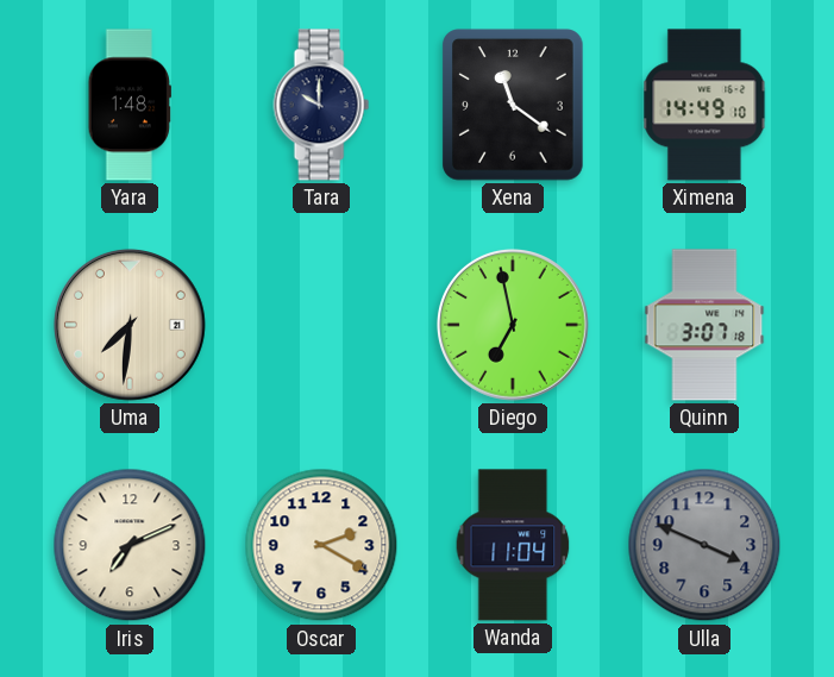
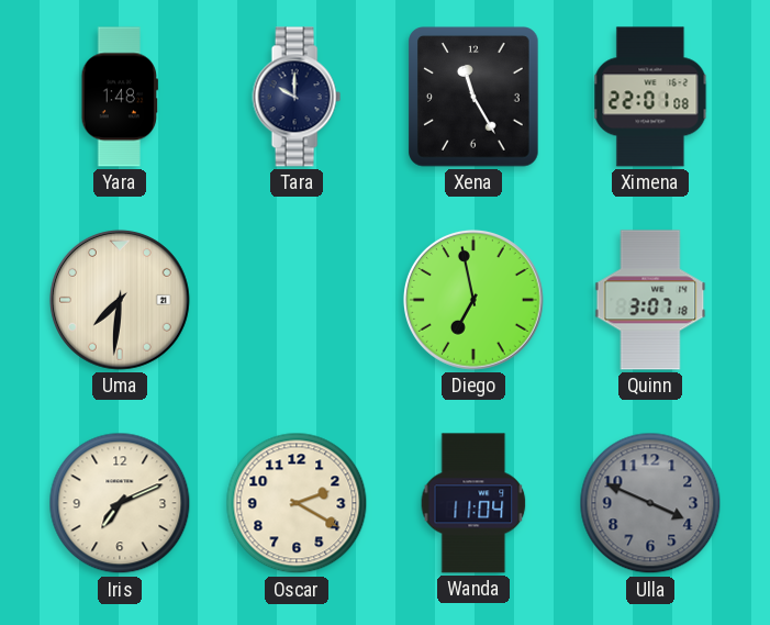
Xena: 11:21 -> 11:25
Ximena: 14:49 -> 22:01
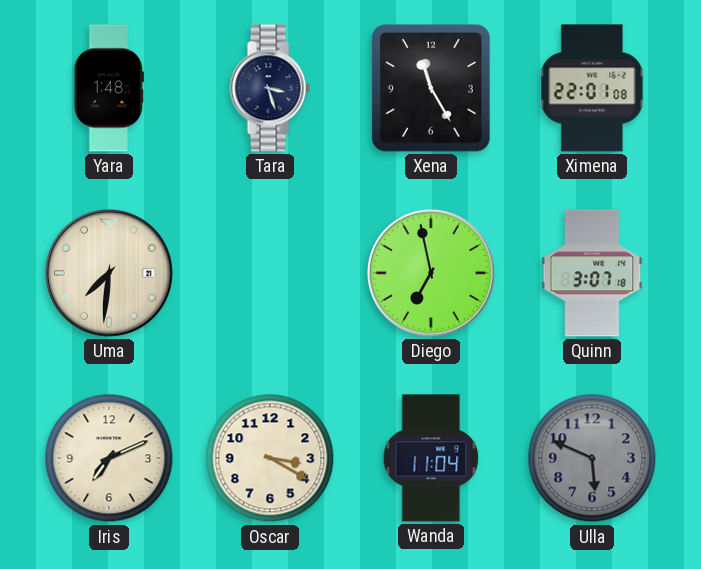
Tara: 10:00 -> 3:27
Oscar: 2:20 -> 3:20
Ulla: 3:49 -> 5:49
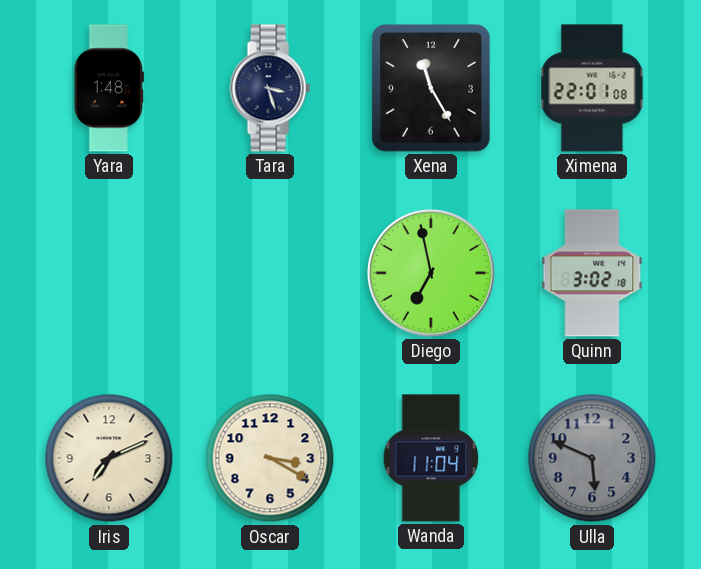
Uma: 7:31 -> none
Quinn: 3:07 -> 3:02
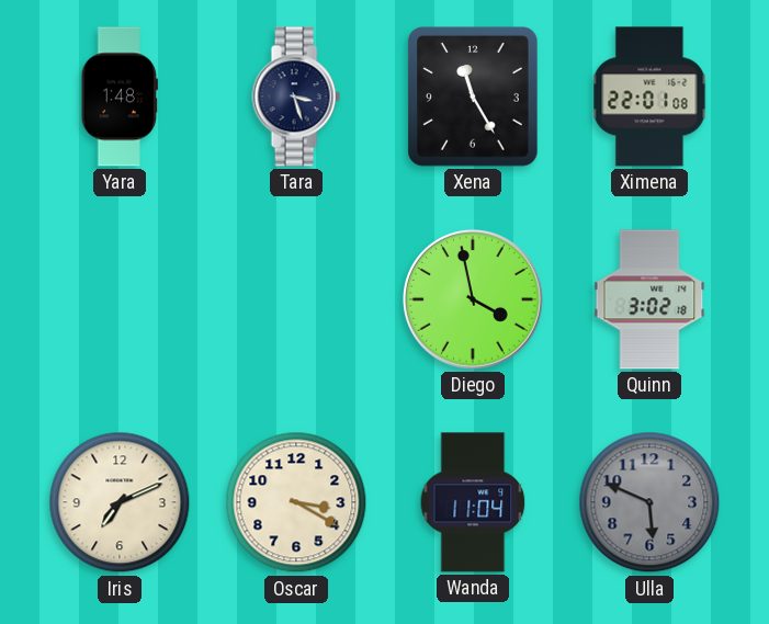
Diego: 6:58 -> 3:58
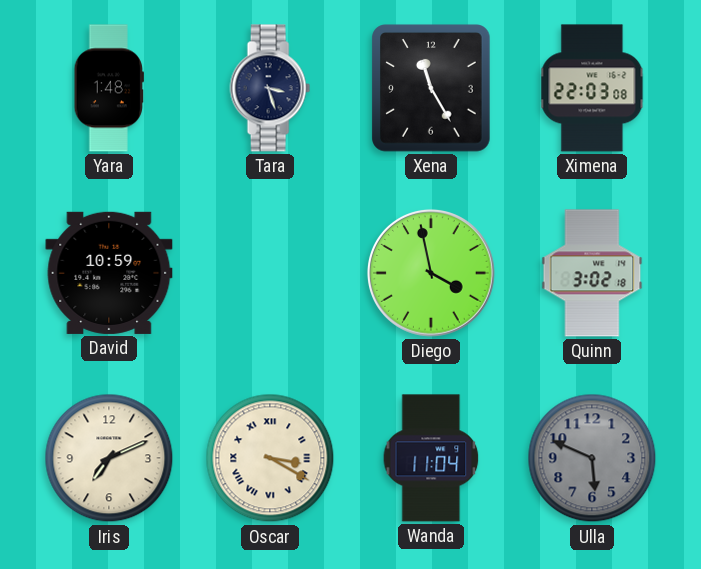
Ximena: 22:01 -> 22:03
David: none -> 10:59
Oscar numerals: Arabic -> Roman
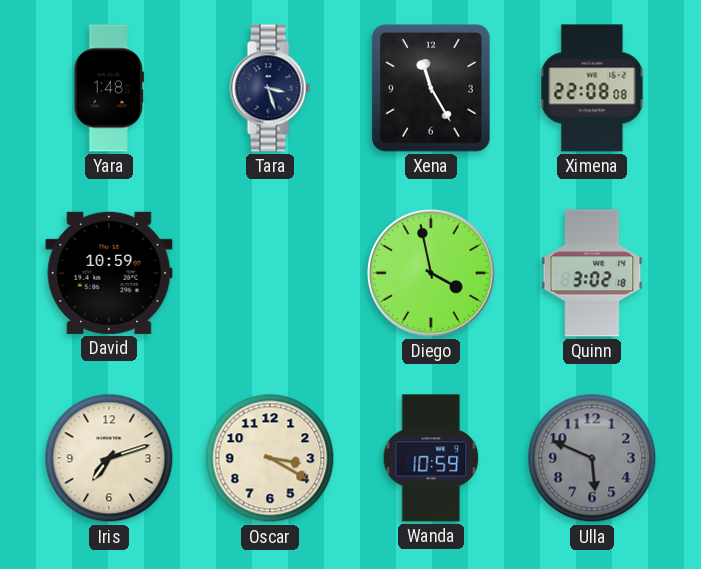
Ximena: 22:03 -> 22:08
Iris: 7:11 -> 7:12
Oscar numerals: Roman -> Arabic
Wanda: 11:04 -> 10:59
